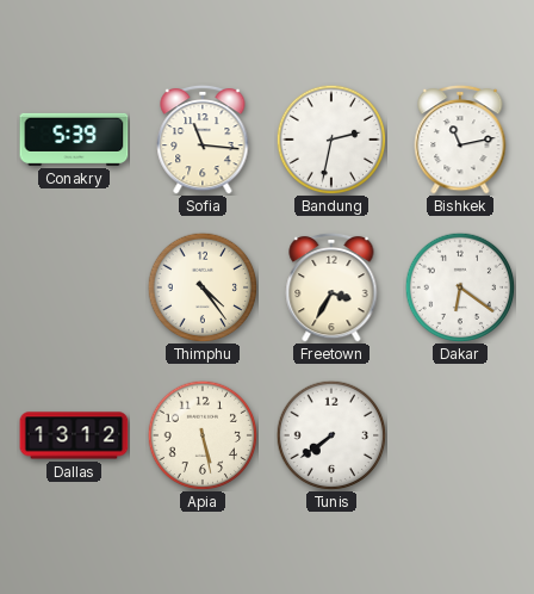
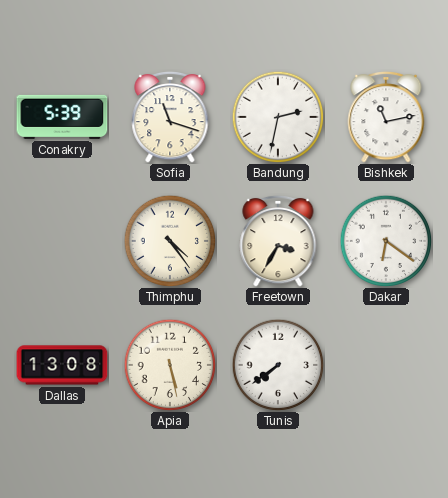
Sofia: 11:16 -> 11:18
Dallas: 13:12 -> 13:08
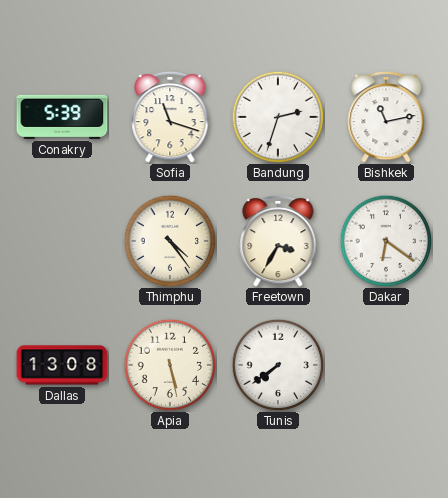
Bandung: 2:32 -> 2:33
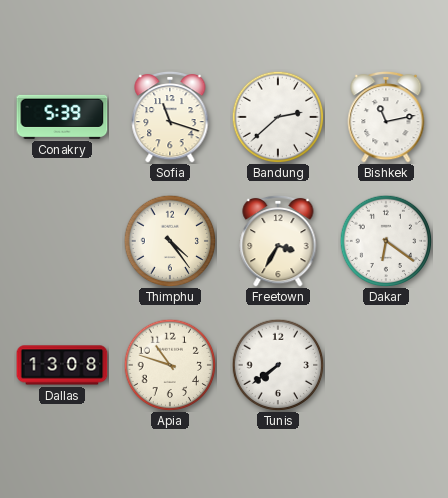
Bandung: 2:33 -> 2:38
Apia: 5:28 -> 10:48
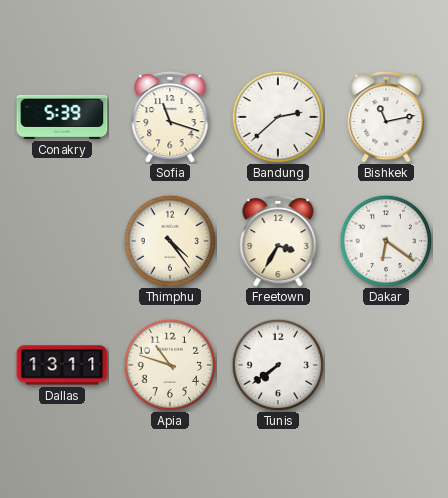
Dallas: 13:08 -> 13:11
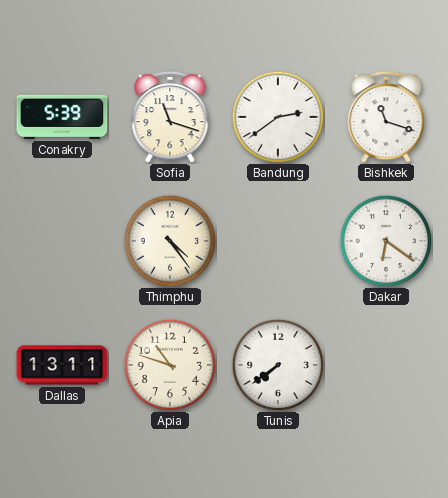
Bandung: 2:38 -> 2:39
Bishkek: 11:13 -> 11:18
Freetown: 3:35 -> none
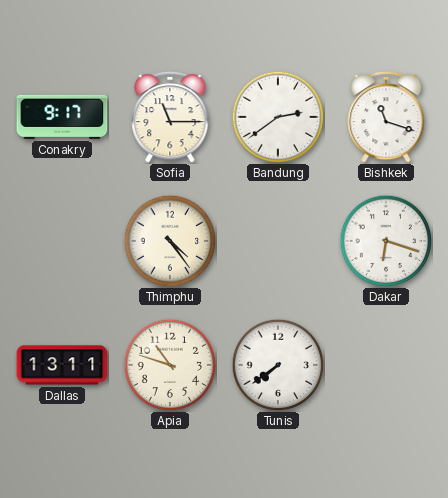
Conakry: 5:39 -> 9:17
Sofia: 11:18 -> 11:15
Dakar: 6:21 -> 6:18
